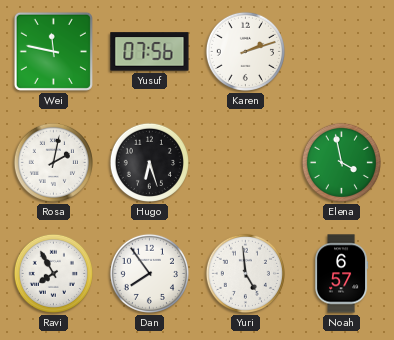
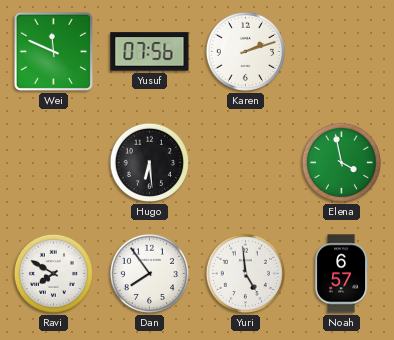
Wei: 11:47 -> 11:49
Rosa: 2:02 -> none
Hugo: 6:27 -> 6:29
Ravi: 7:55 -> 7:50
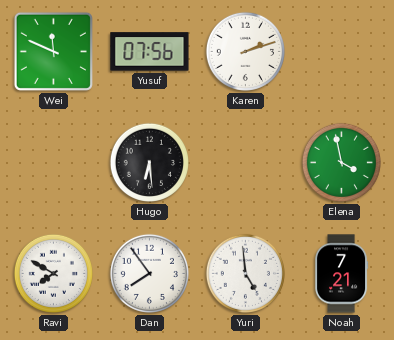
Noah: 6:57 -> 7:21
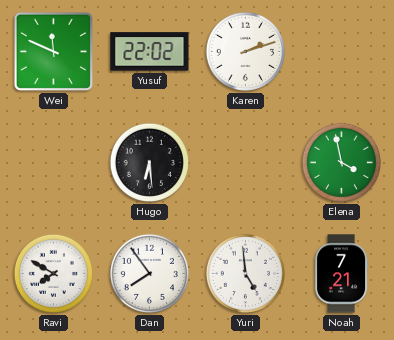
Yusuf: 07:56 -> 22:02
